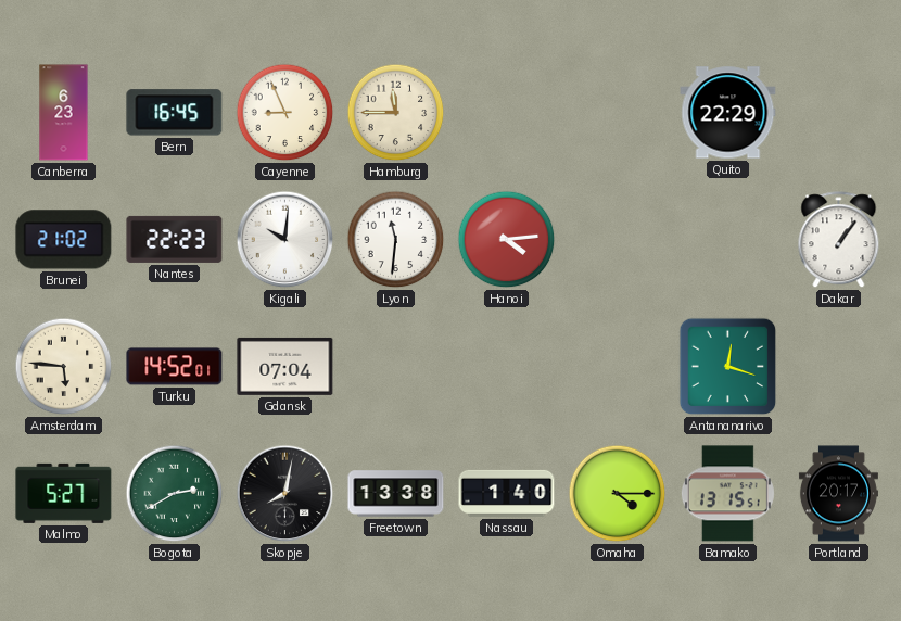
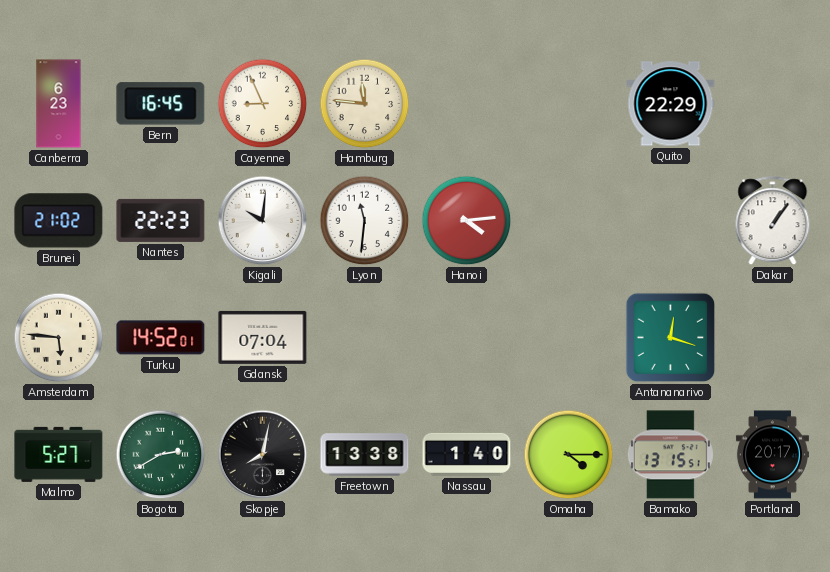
Hamburg: 11:45 -> 11:46
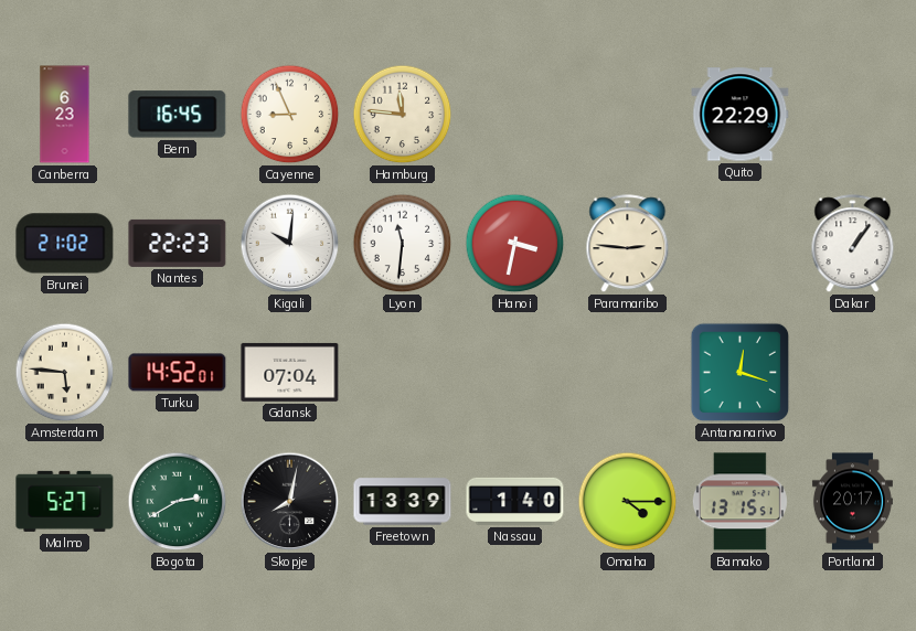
Hanoi: 4:14 -> 3:32
Paramaribo: none -> 2:46
Freetown: 13:38 -> 13:39
